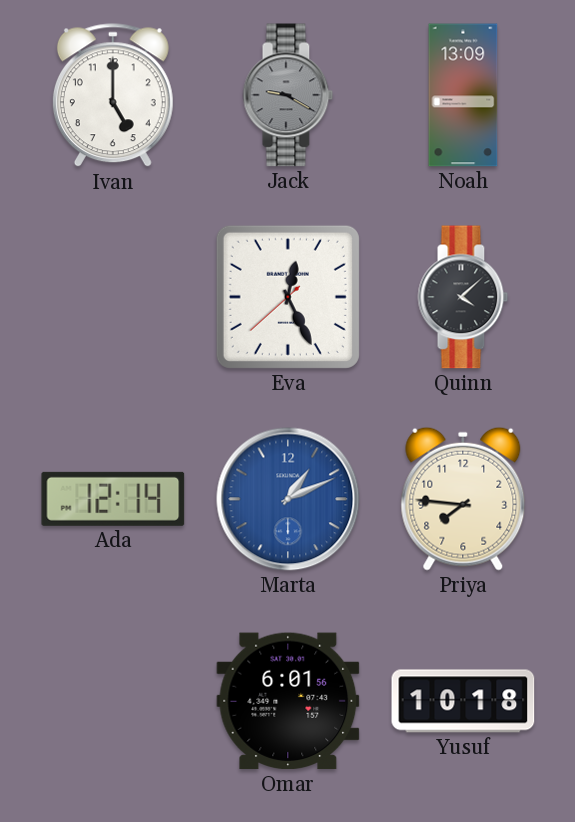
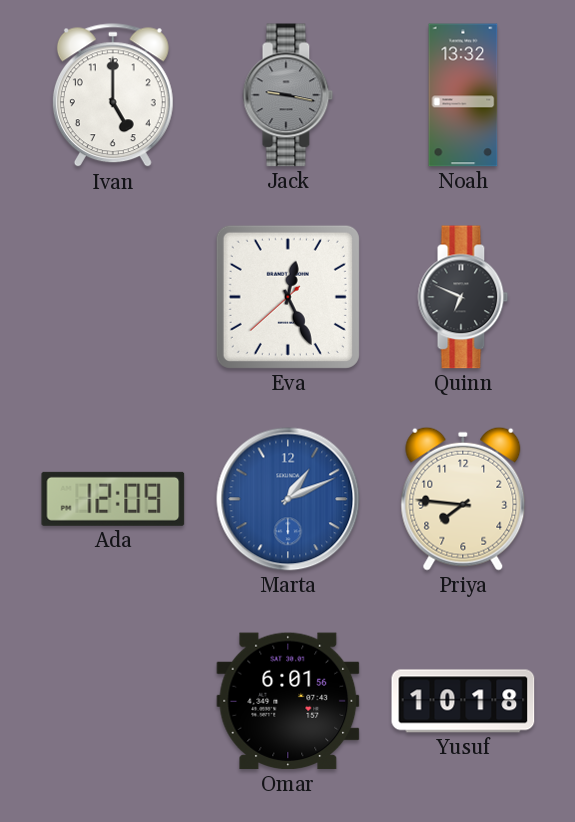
Jack: 9:20 -> 9:17
Noah: 13:09 -> 13:32
Quinn: 4:08 -> 6:49
Ada: 12:14 -> 12:09
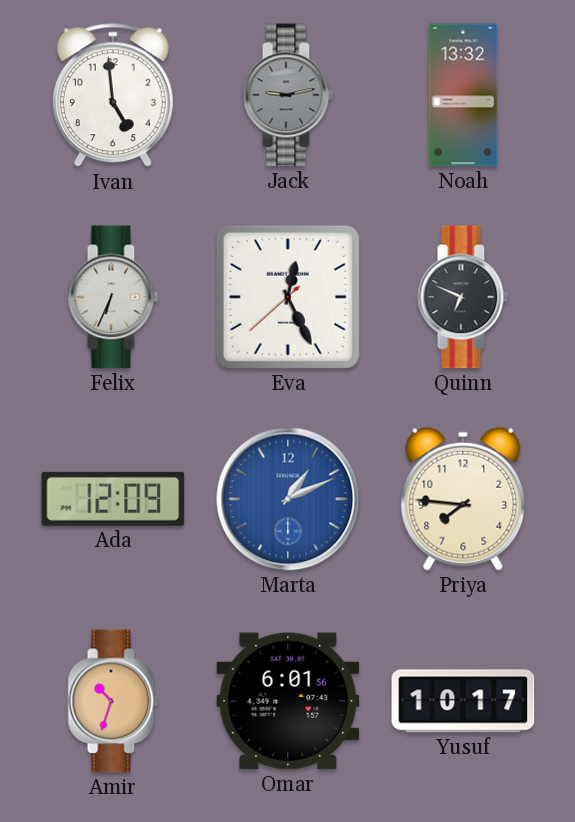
Ivan: 5:00 -> 4:59
Jack: 9:17 -> 9:13
Felix: none -> 6:34
Amir: none -> 10:33
Yusuf: 10:18 -> 10:17
